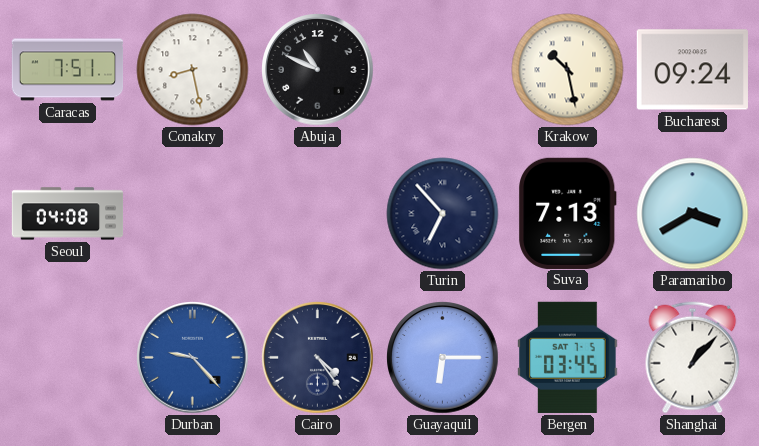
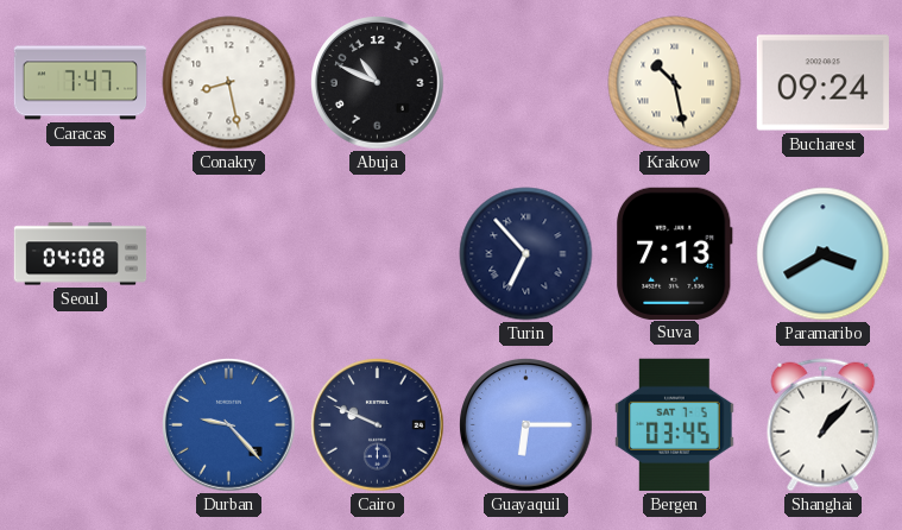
Caracas: 7:51 -> 7:47
Cairo: 4:24 -> 9:49
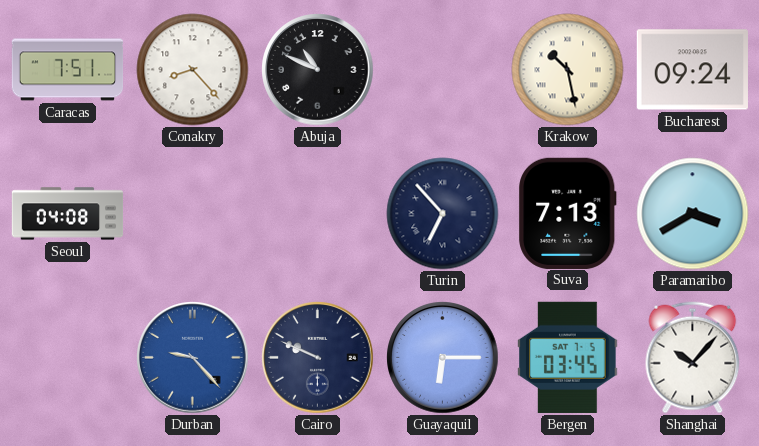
Caracas: 7:47 -> 7:51
Conakry: 8:28 -> 8:23
Shanghai: 1:07 -> 10:07
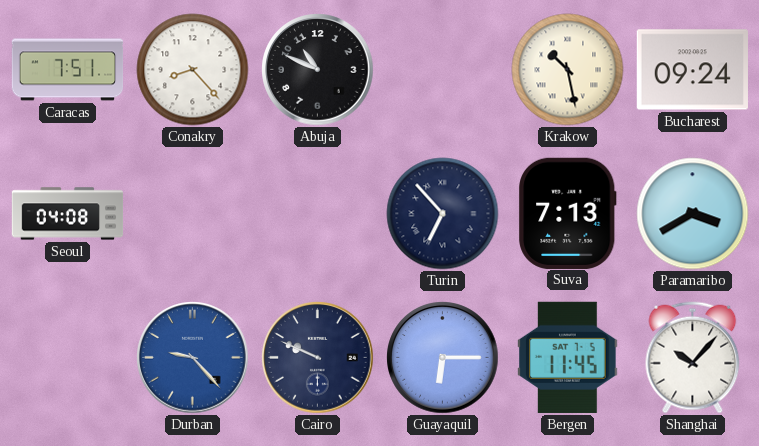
Bergen: 03:45 -> 11:45
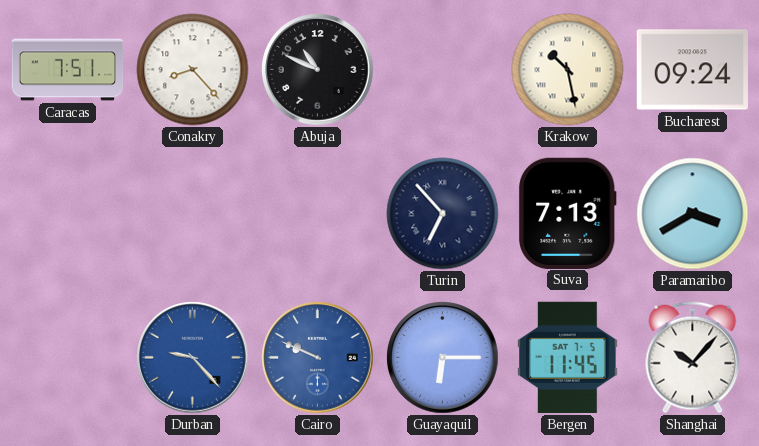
Seoul: 04:08 -> none
Cairo dial: navy -> blue
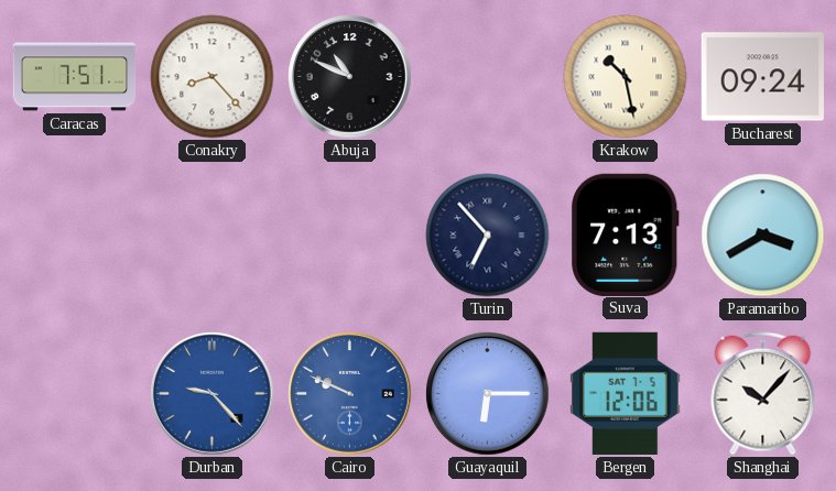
Bergen: 11:45 -> 12:06
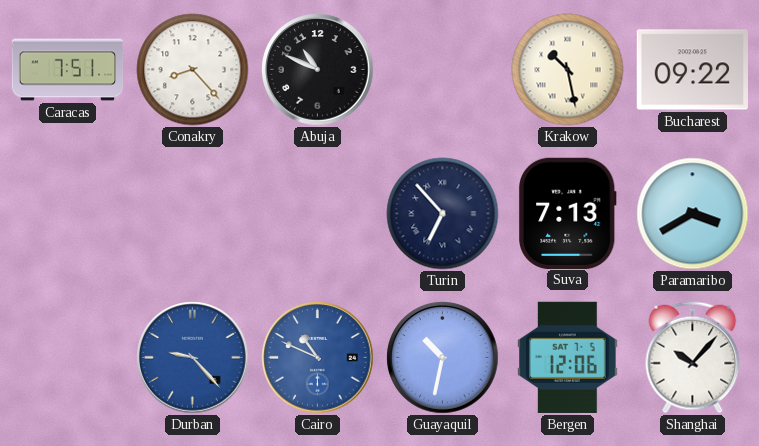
Bucharest: 09:24 -> 09:22
Cairo: 9:49 -> 10:49
Guayaquil: 6:15 -> 10:32
